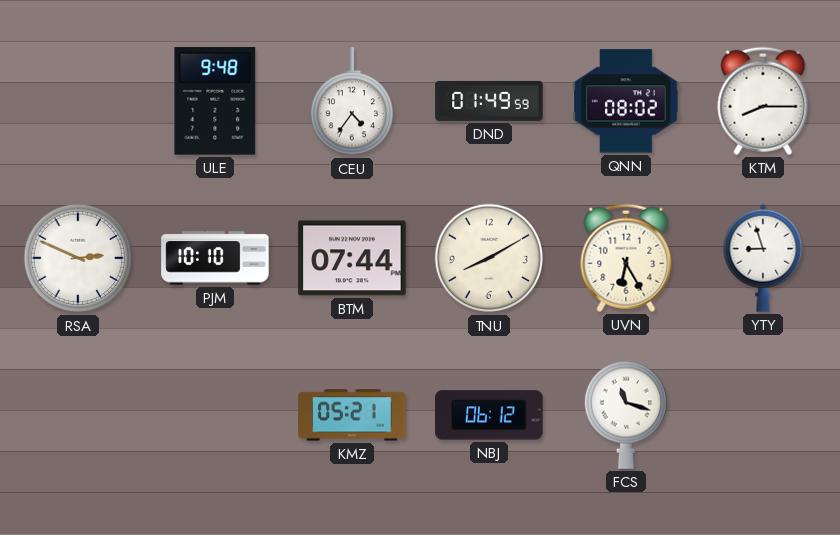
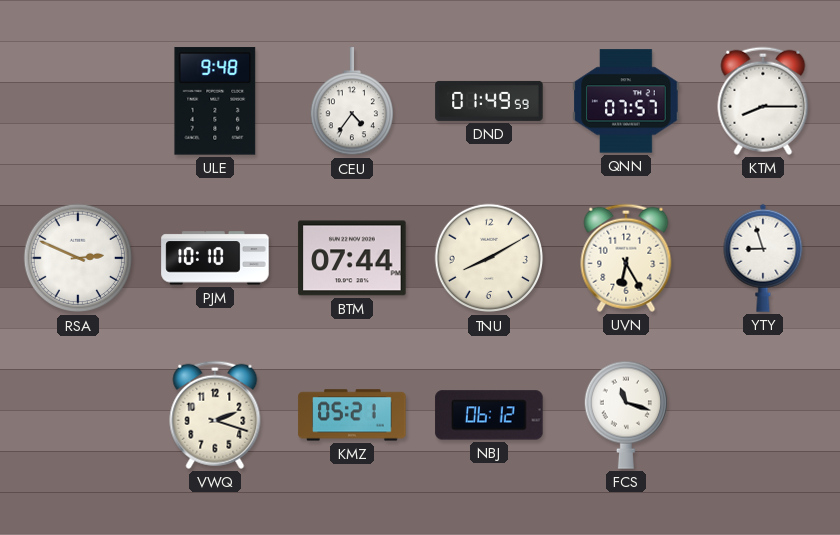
QNN: 08:02 -> 07:57
VWQ: none -> 2:18
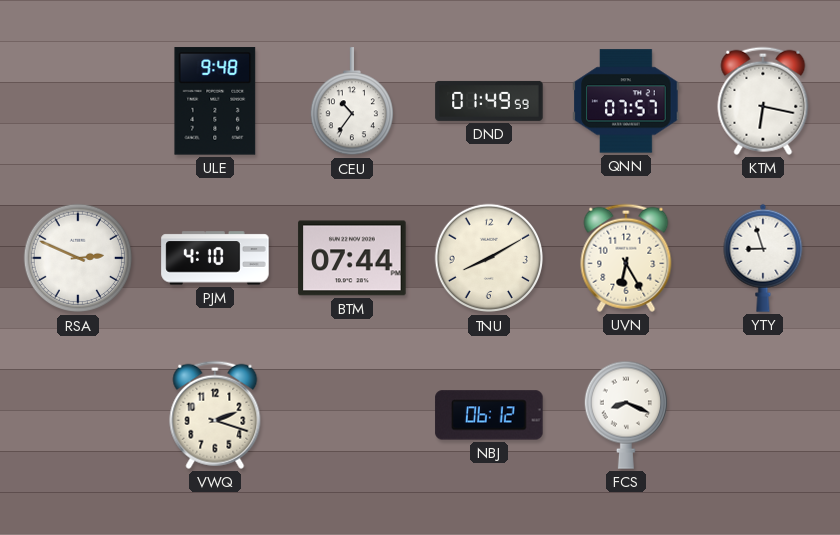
CEU: 4:36 -> 10:36
KTM: 8:15 -> 6:17
PJM: 10:10 -> 4:10
KMZ: 05:21 -> none
FCS: 11:18 -> 8:19
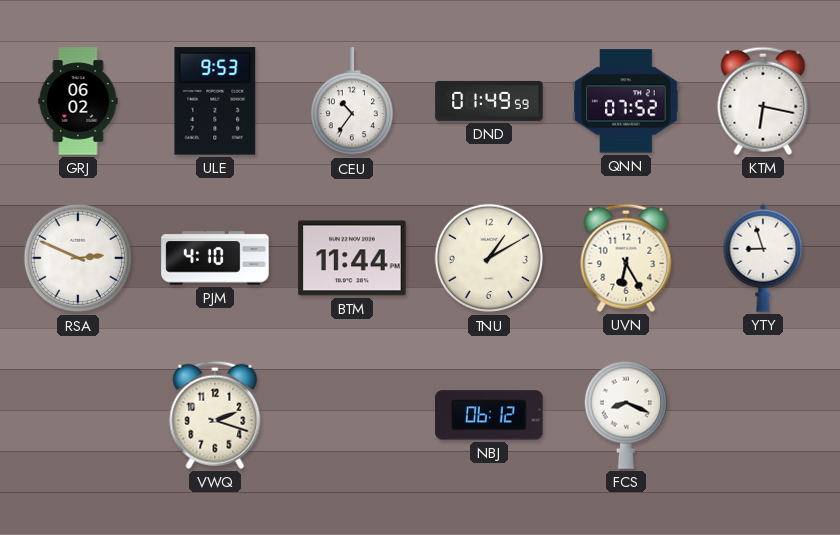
GRJ: none -> 06:02
ULE: 9:48 -> 9:53
QNN: 07:57 -> 07:52
BTM: 07:44 -> 11:44
TNU: 8:10 -> 1:10
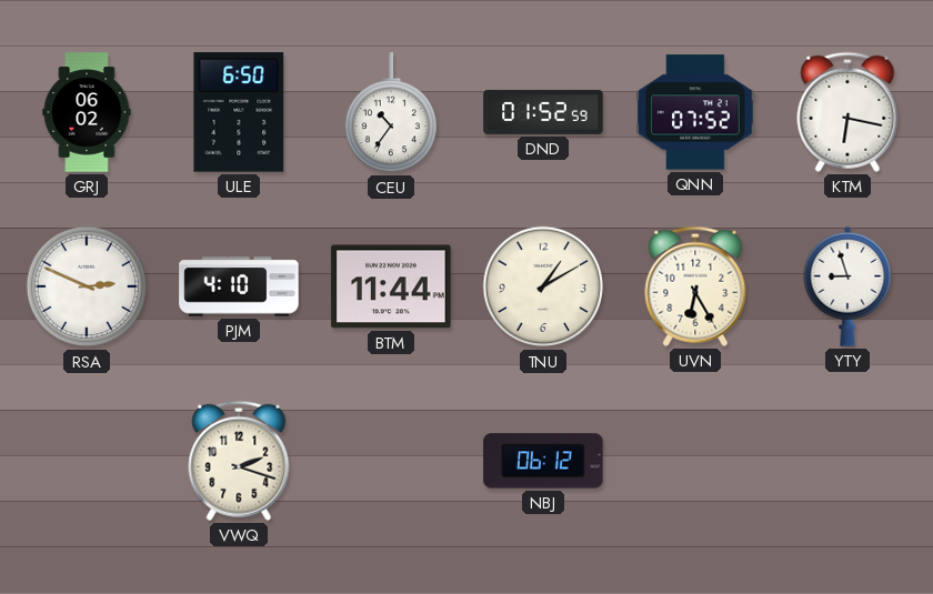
ULE: 9:53 -> 6:50
DND: 01:49 -> 01:52
FCS: 8:19 -> none
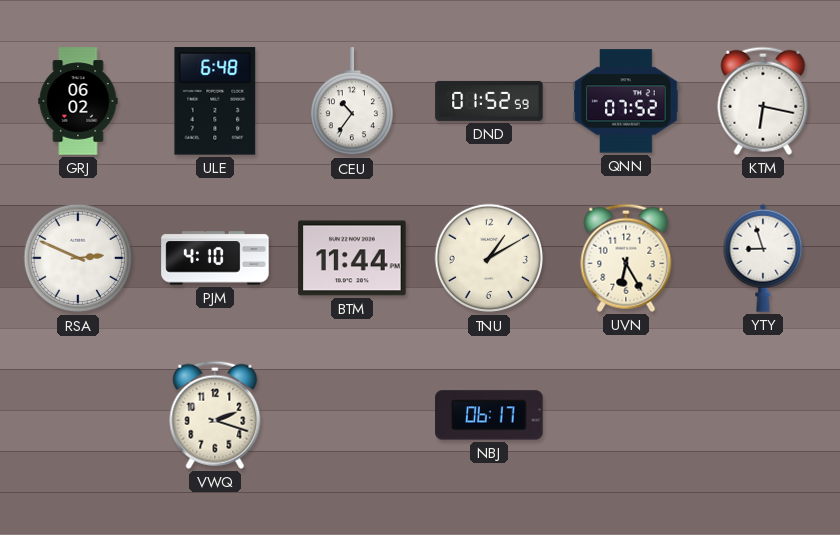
ULE: 6:50 -> 6:48
NBJ: 06:12 -> 06:17
